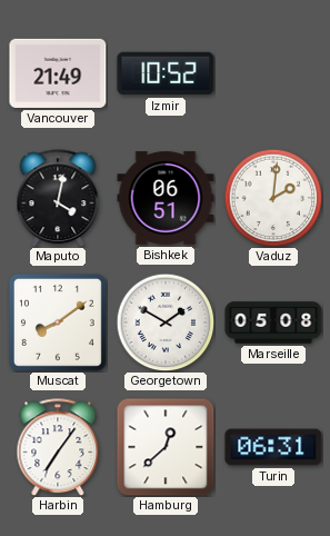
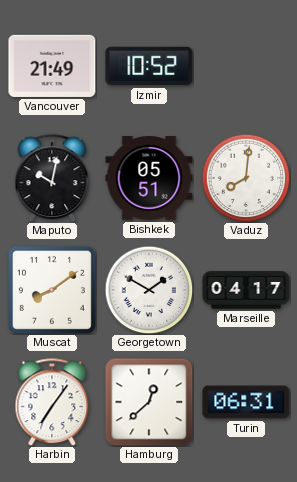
Maputo: 4:02 -> 10:02
Bishkek: 06:51 -> 05:51
Vaduz: 2:01 -> 8:01
Marseille: 05:08 -> 04:17
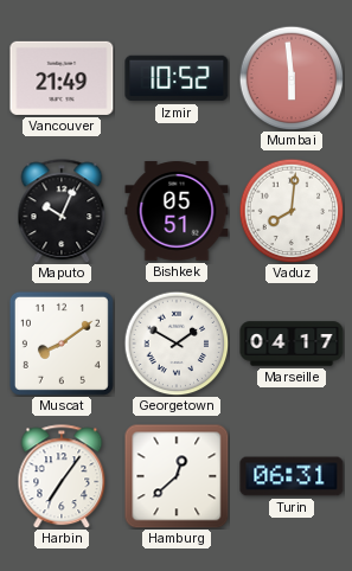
Mumbai: none -> 5:59
Maputo: 10:02 -> 10:04
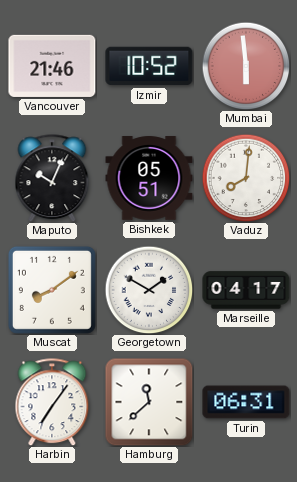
Vancouver: 21:49 -> 21:46
Hamburg: 12:38 -> 11:38
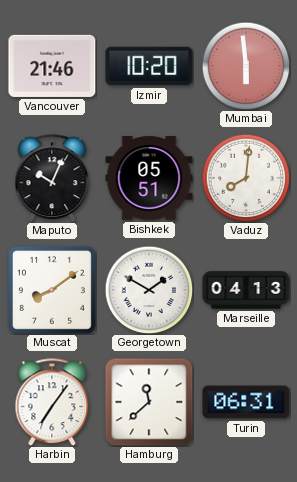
Izmir: 10:52 -> 10:20
Marseille: 04:17 -> 04:13
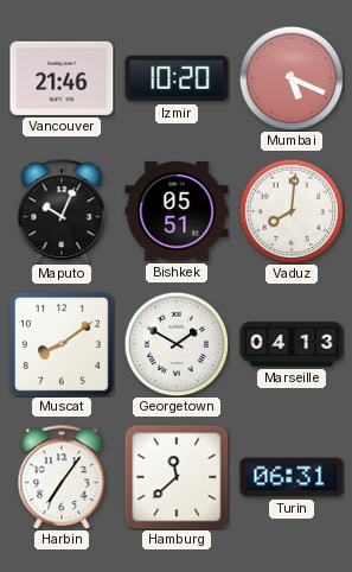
Mumbai: 5:59 -> 5:19
